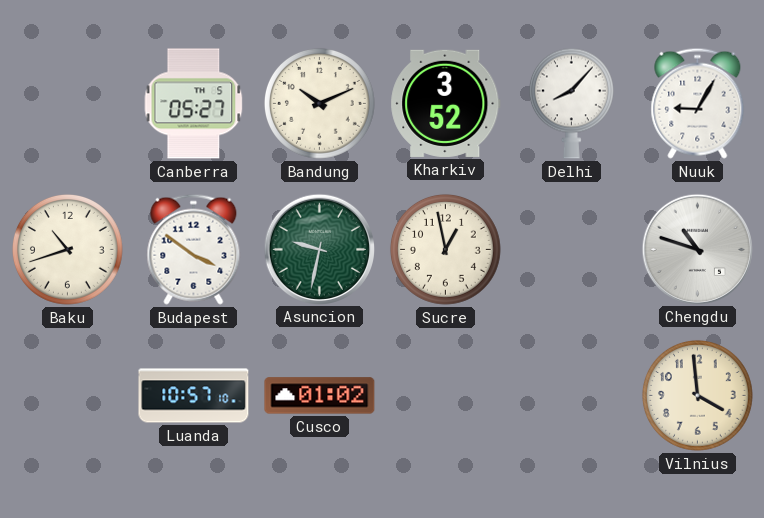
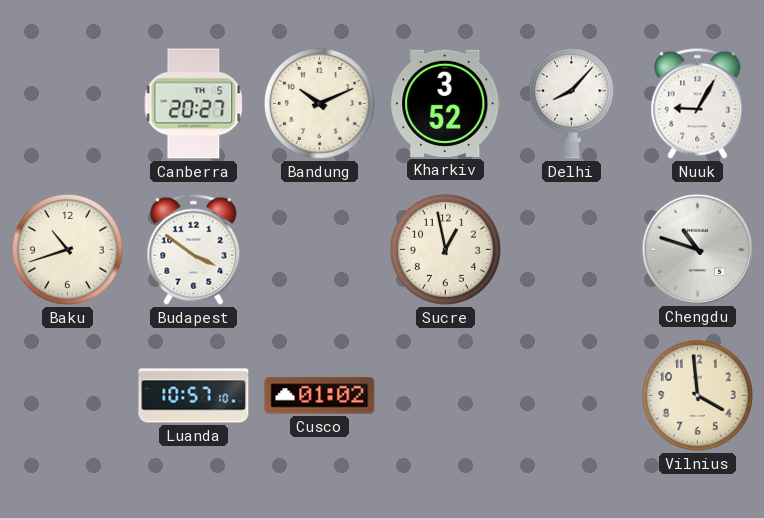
Canberra: 05:27 -> 20:27
Asuncion: 9:32 -> none
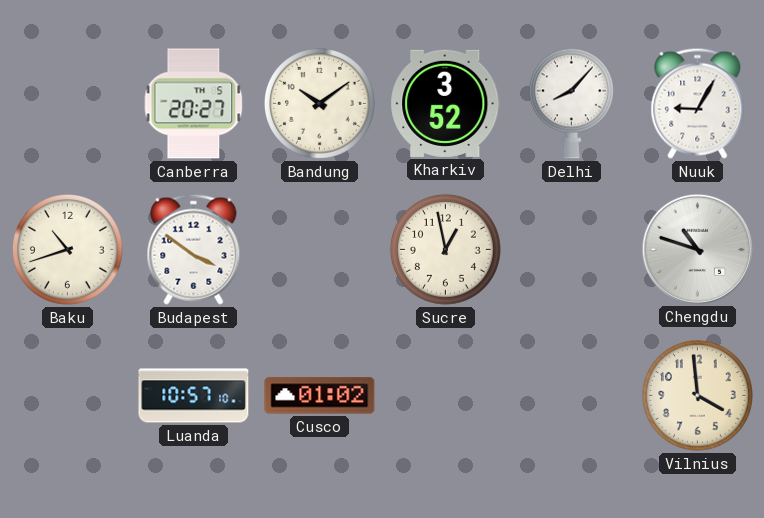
Bandung: 10:11 -> 10:09
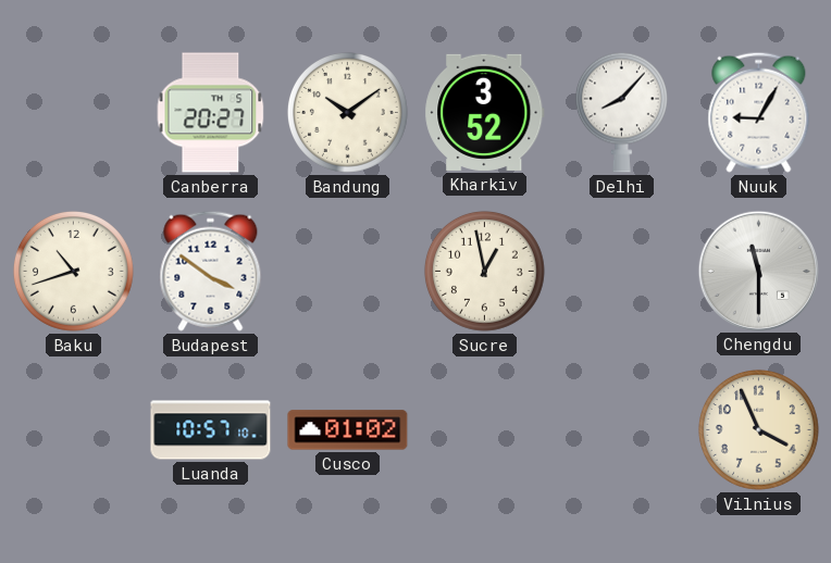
Chengdu: 10:48 -> 11:30
Vilnius: 3:59 -> 3:56
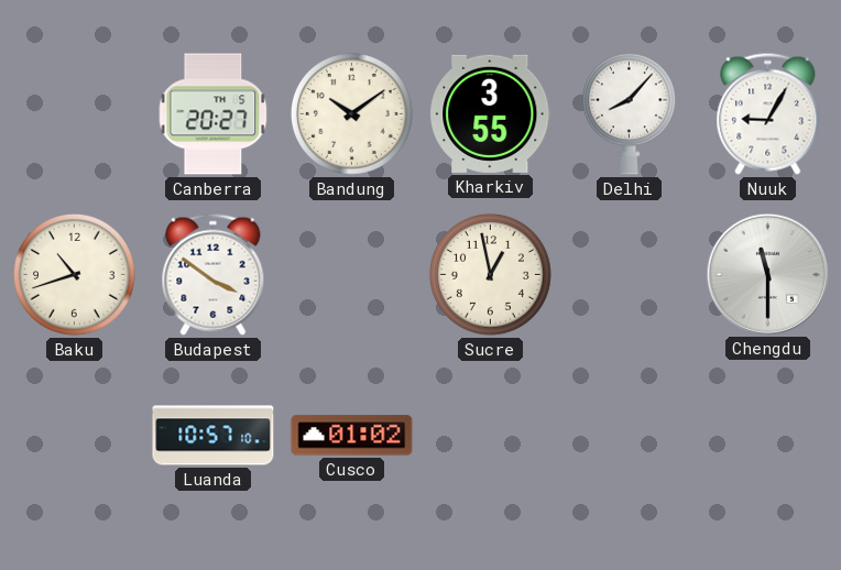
Kharkiv: 3:52 -> 3:55
Vilnius: 3:56 -> none
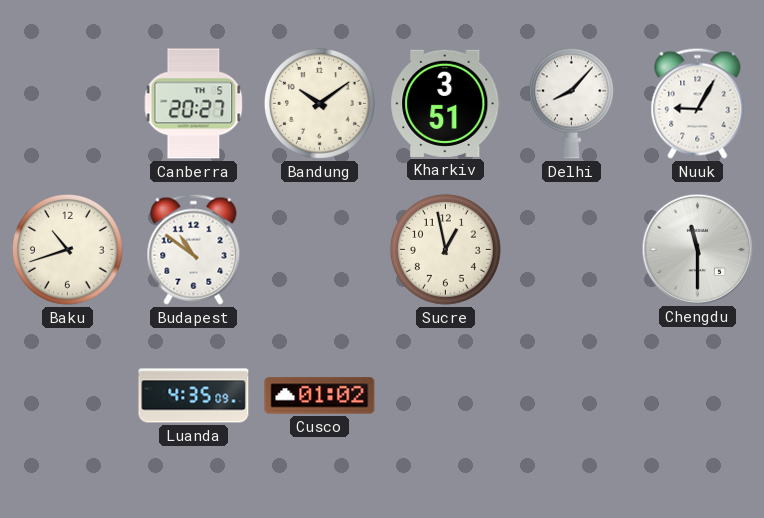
Kharkiv: 3:55 -> 3:51
Budapest: 3:51 -> 10:51
Luanda: 10:57 -> 4:35
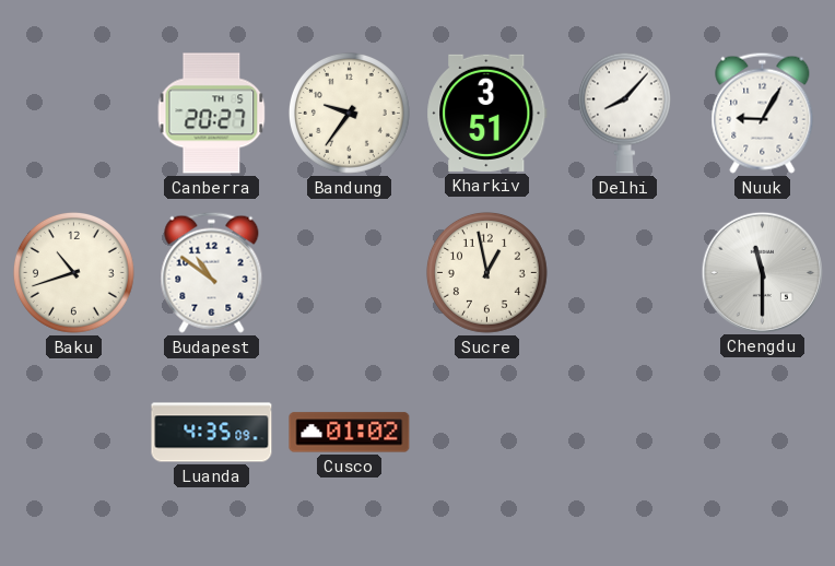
Bandung: 10:09 -> 9:36
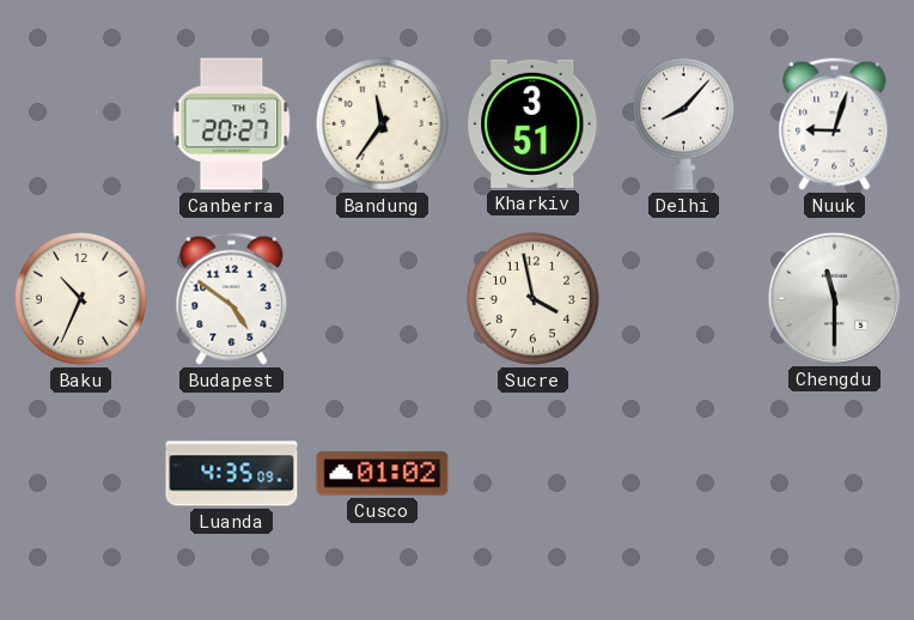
Bandung: 9:36 -> 11:36
Nuuk: 9:05 -> 9:03
Baku: 10:42 -> 10:34
Budapest: 10:51 -> 4:51
Sucre: 12:58 -> 3:58
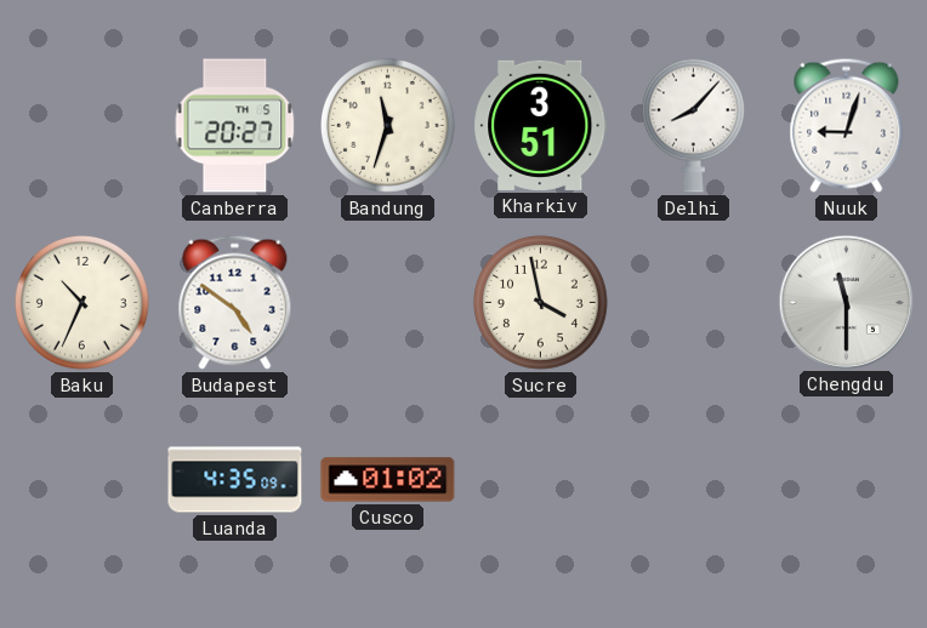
Bandung: 11:36 -> 11:33
